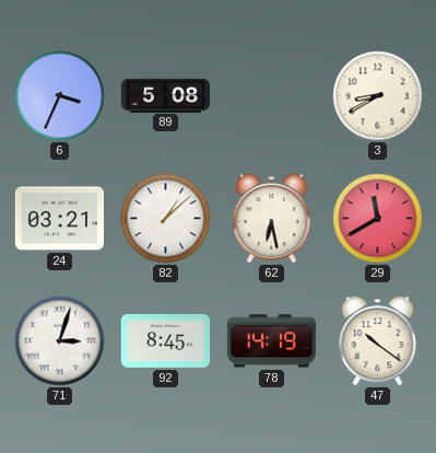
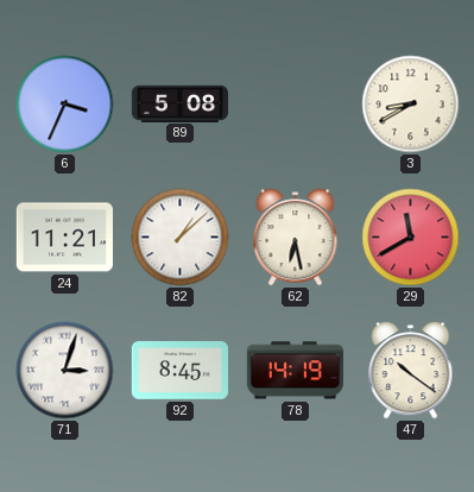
24: 03:21 -> 11:21
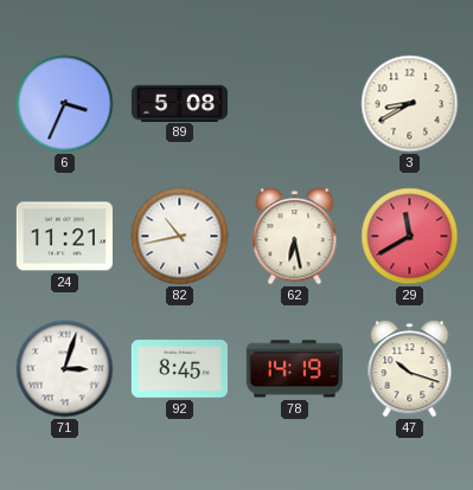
82: 1:08 -> 10:43
47: 10:21 -> 10:18
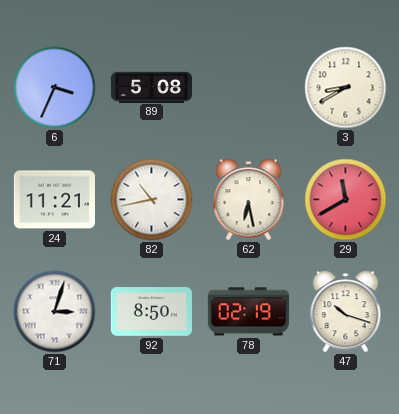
92: 8:45 -> 8:50
78: 14:19 -> 02:19
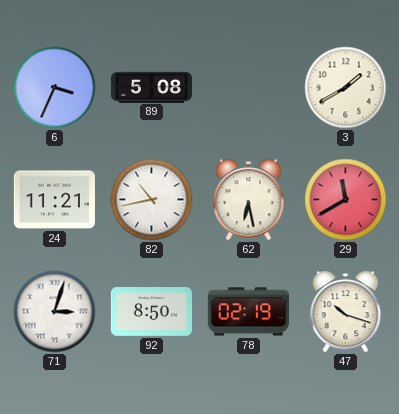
3: 8:40 -> 1:40
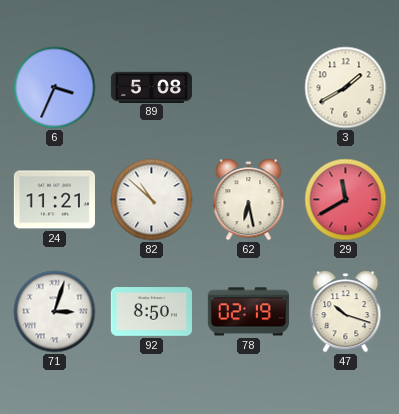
82: 10:43 -> 10:52
